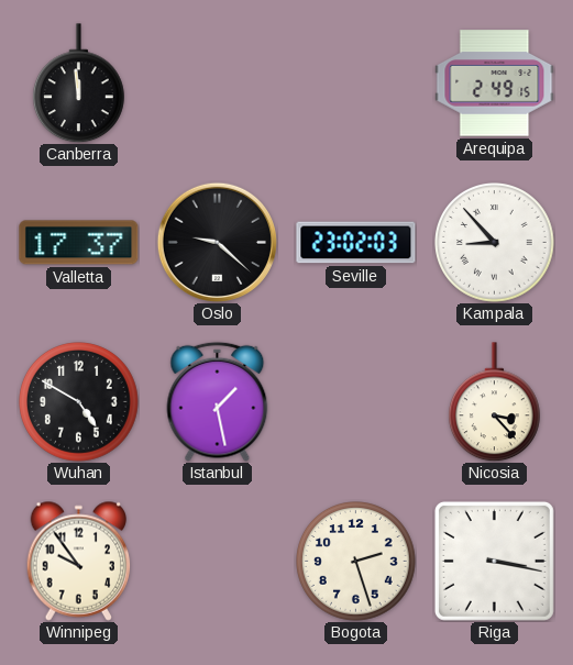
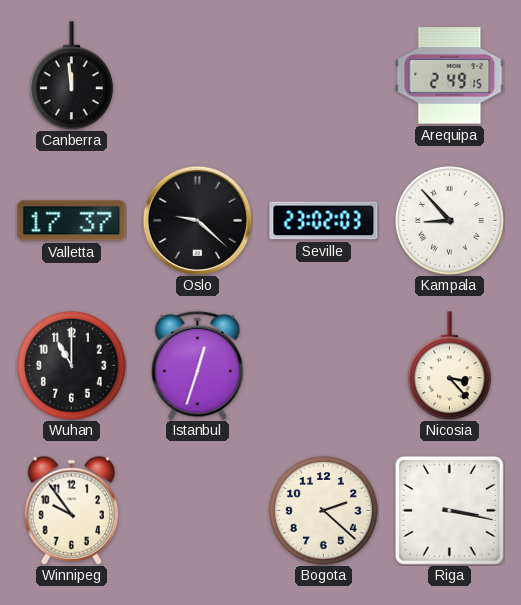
Wuhan: 4:50 -> 11:00
Istanbul: 1:28 -> 12:33
Bogota: 2:27 -> 2:22
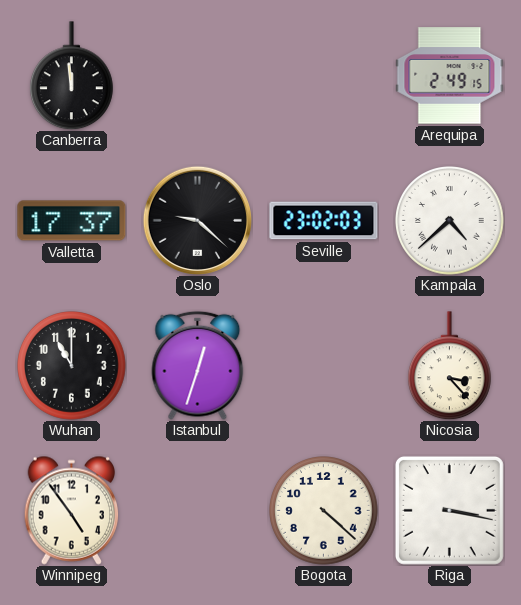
Kampala: 8:53 -> 4:38
Winnipeg: 9:54 -> 4:54
Bogota: 2:22 -> 4:22
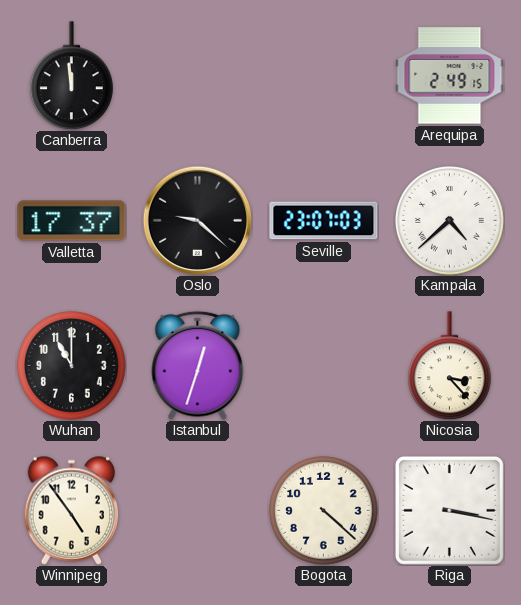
Seville: 23:02 -> 23:07
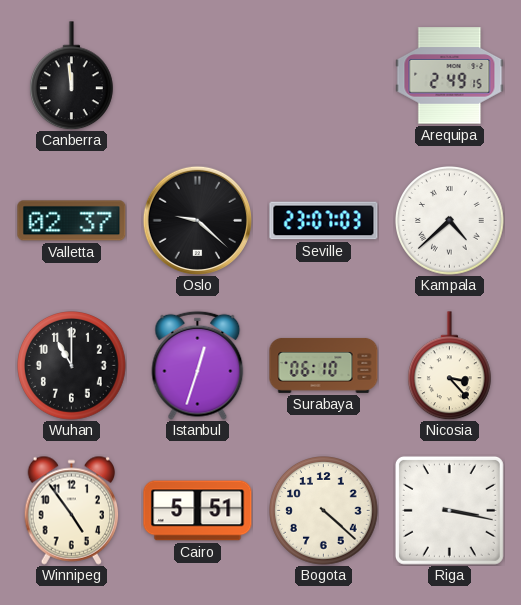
Valletta: 17:37 -> 02:37
Surabaya: none -> 06:10
Cairo: none -> 5:51
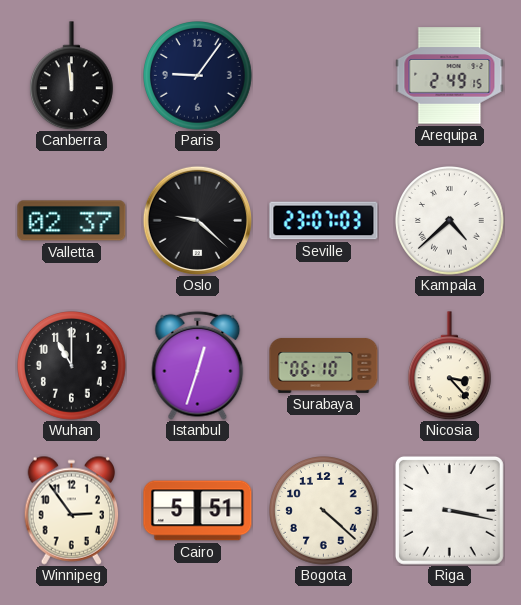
Paris: none -> 9:06
Winnipeg: 4:54 -> 2:54
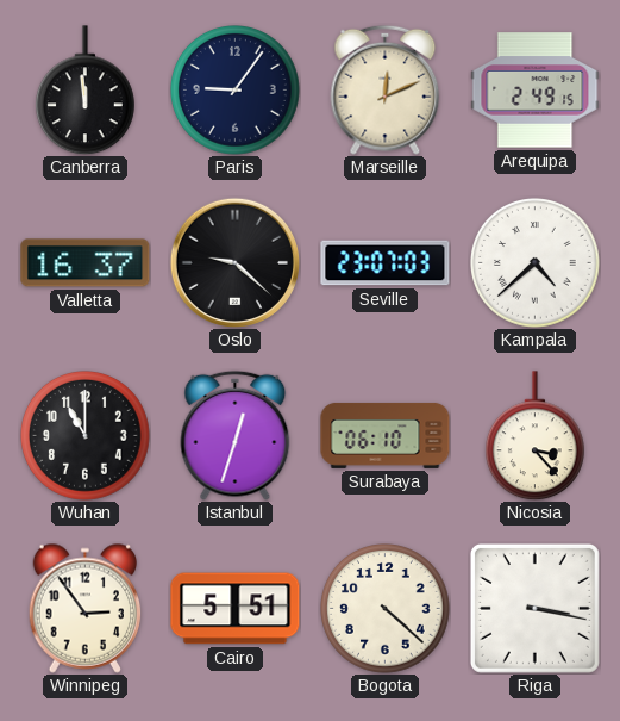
Marseille: none -> 12:11
Valletta: 02:37 -> 16:37
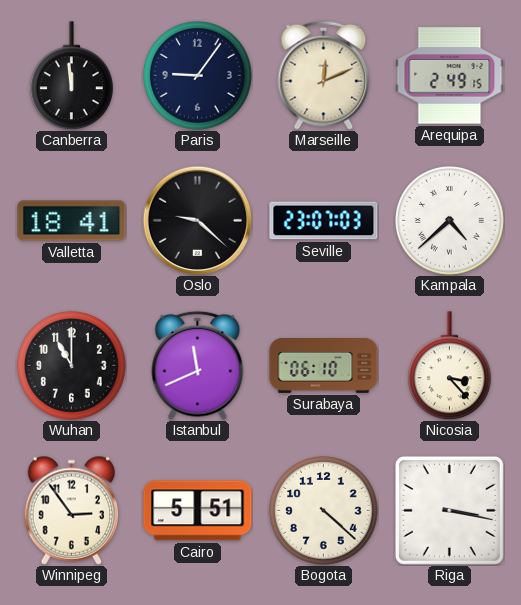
Valletta: 16:37 -> 18:41
Istanbul: 12:33 -> 11:41
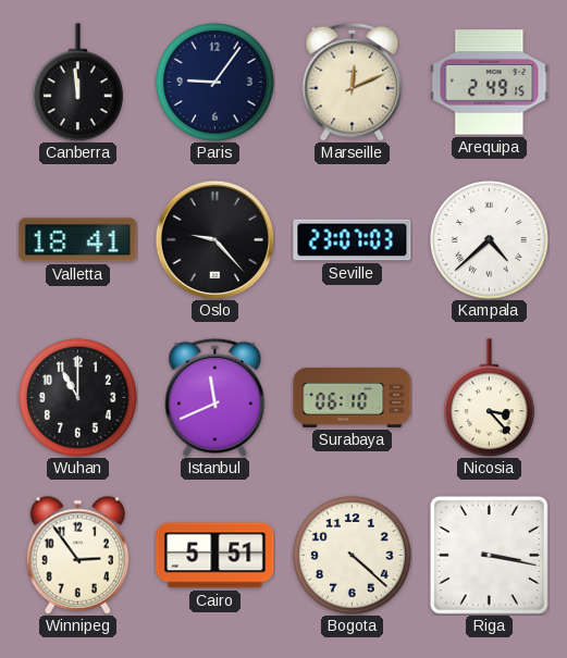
Oslo: 9:22 -> 9:23
